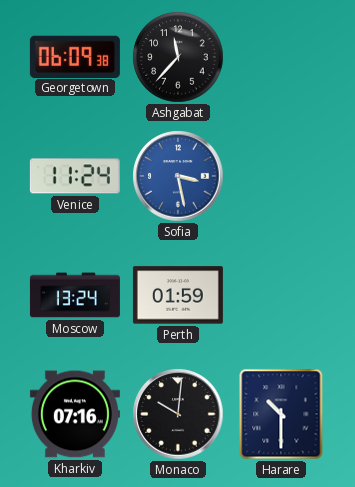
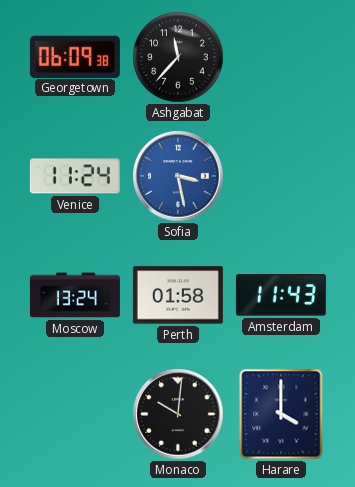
Perth: 01:59 -> 01:58
Amsterdam: none -> 11:43
Kharkiv: 07:16 -> none
Harare: 10:30 -> 4:00
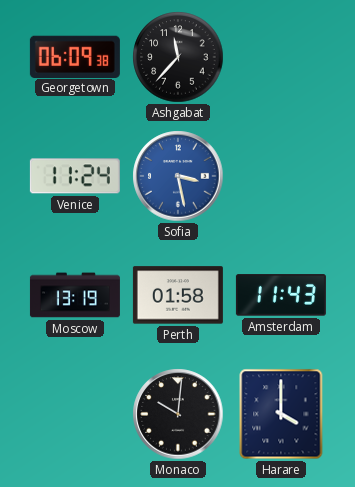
Moscow: 13:24 -> 13:19
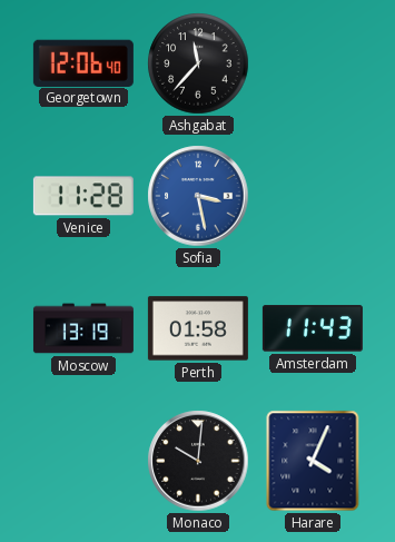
Georgetown: 06:09 -> 12:06
Venice: 11:24 -> 11:28
Harare: 4:00 -> 4:04
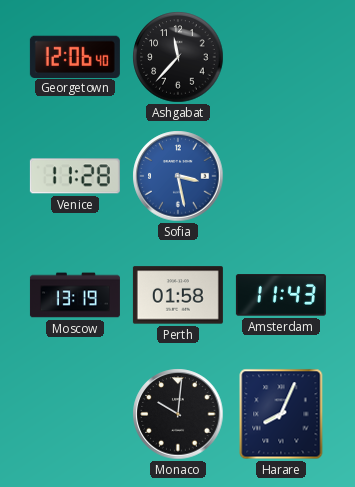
Harare: 4:04 -> 8:04
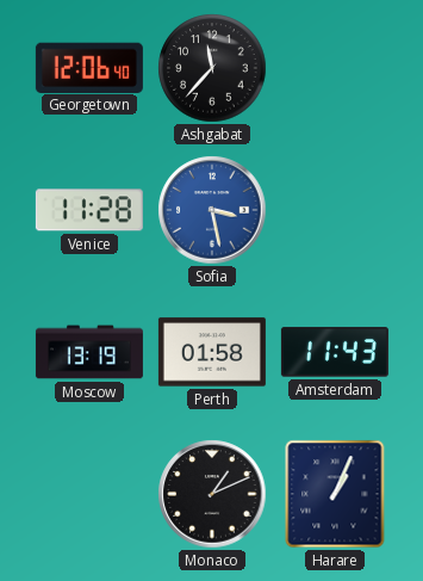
Monaco: 10:01 -> 1:11
Harare: 8:04 -> 1:04
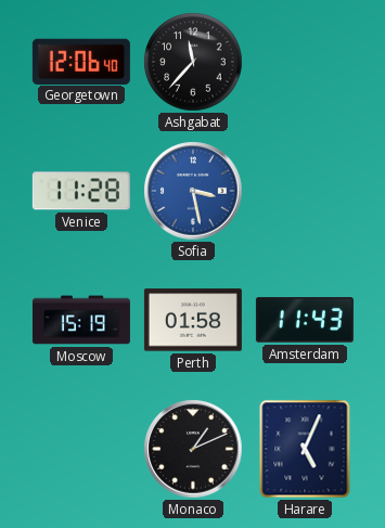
Moscow: 13:19 -> 15:19
Harare: 1:04 -> 5:04
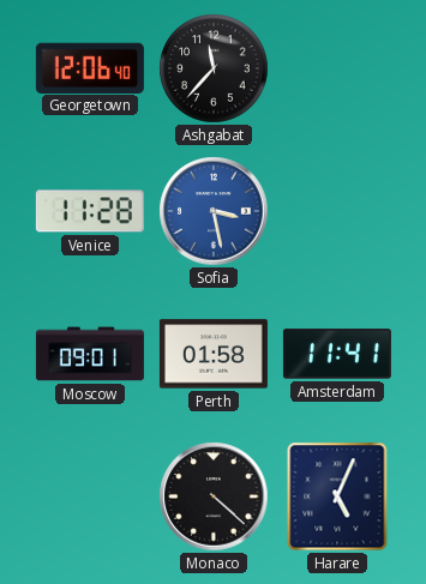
Moscow: 15:19 -> 09:01
Amsterdam: 11:43 -> 11:41
Monaco: 1:11 -> 4:22
